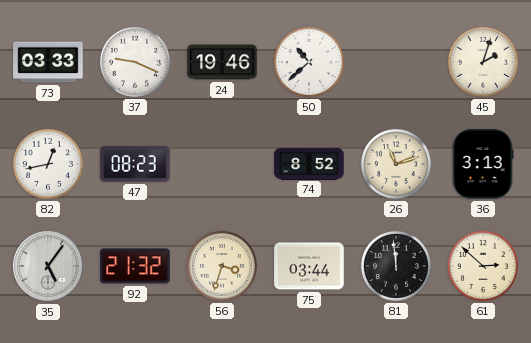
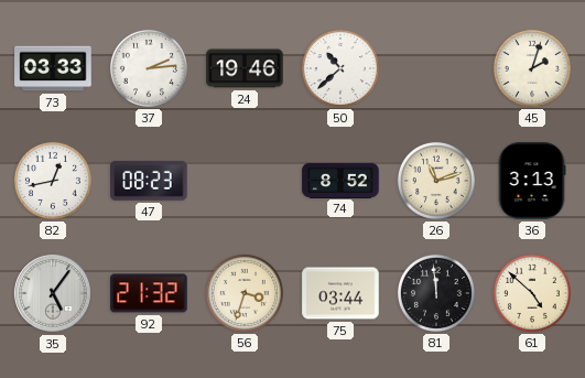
37: 9:19 -> 2:14
61: 2:52 -> 4:52
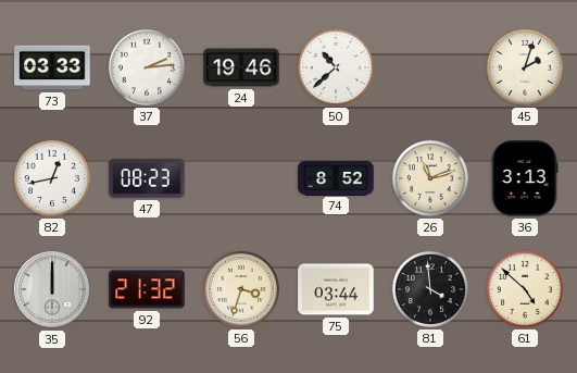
35: 5:06 -> 12:00
81: 11:59 -> 3:59
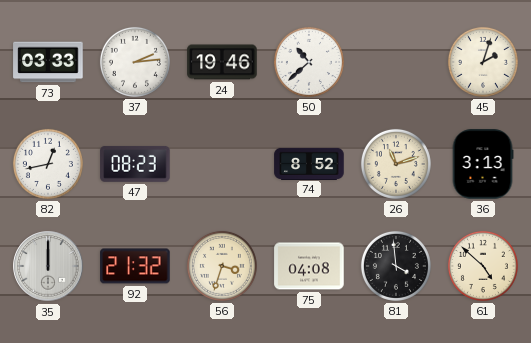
75: 03:44 -> 04:08
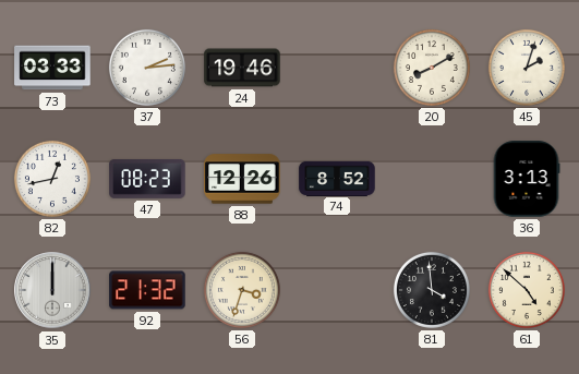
50: 10:38 -> none
20: none -> 8:10
88: none -> 12:26
26: 11:12 -> none
75: 04:08 -> none
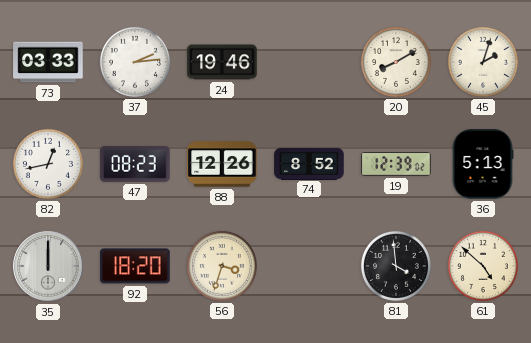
19: none -> 12:39
36: 3:13 -> 5:13
92: 21:32 -> 18:20
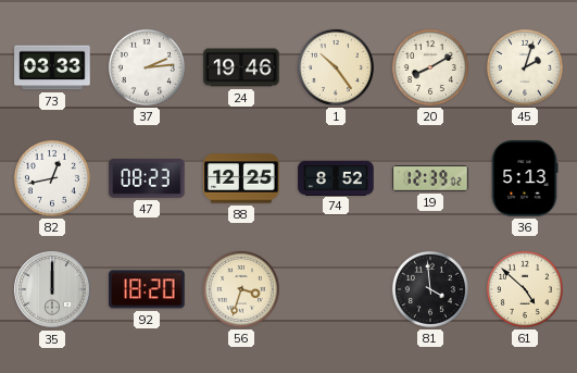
1: none -> 10:24
88: 12:26 -> 12:25
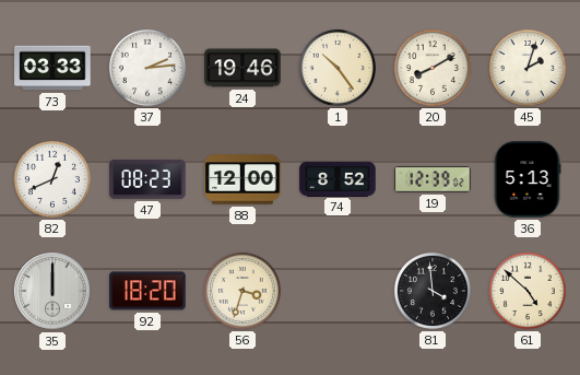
82: 12:43 -> 12:41
88: 12:25 -> 12:00
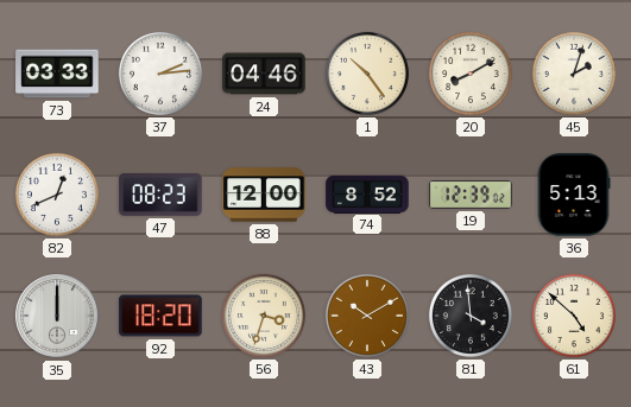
24: 19:46 -> 04:46
43: none -> 10:10
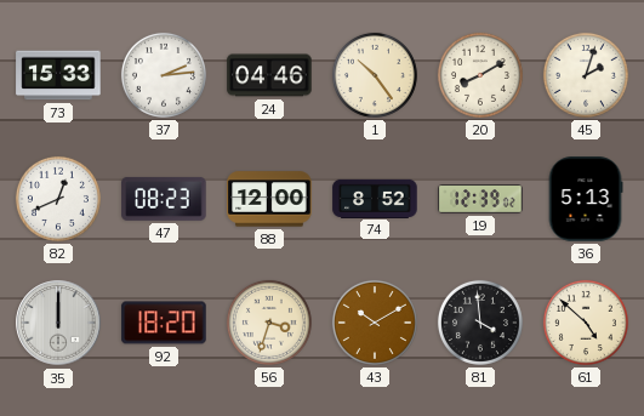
73: 03:33 -> 15:33
